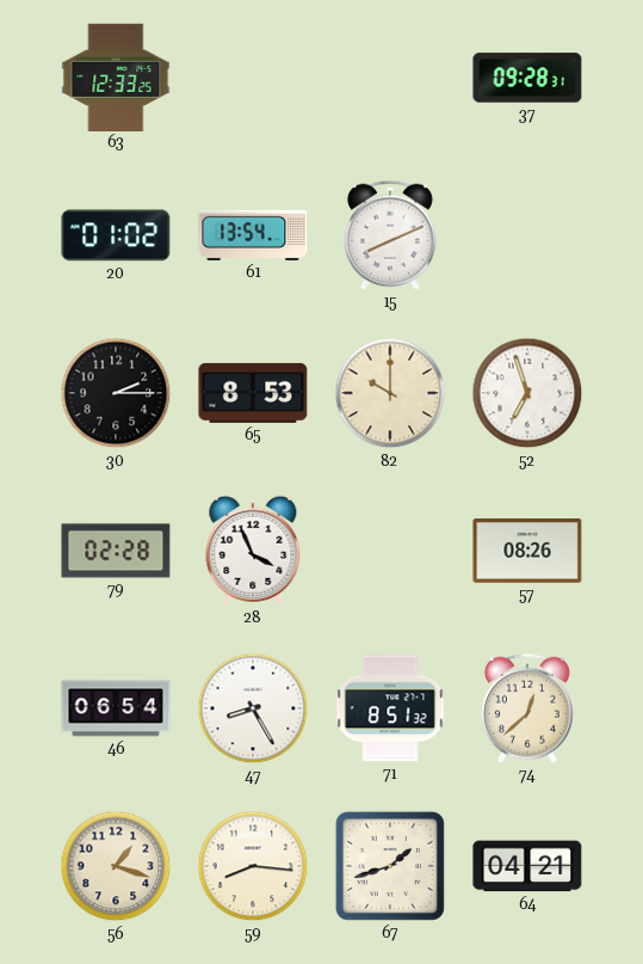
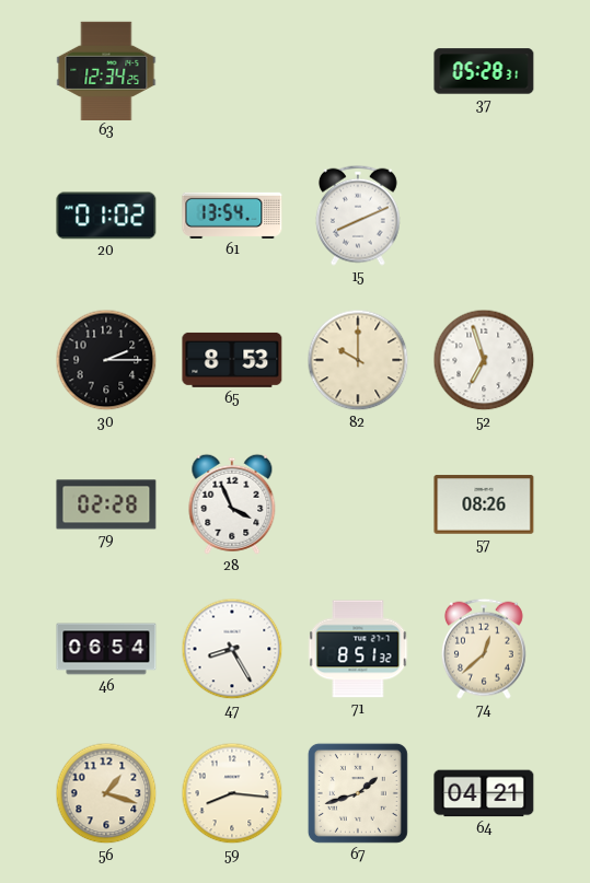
63: 12:33 -> 12:34
37: 09:28 -> 05:28
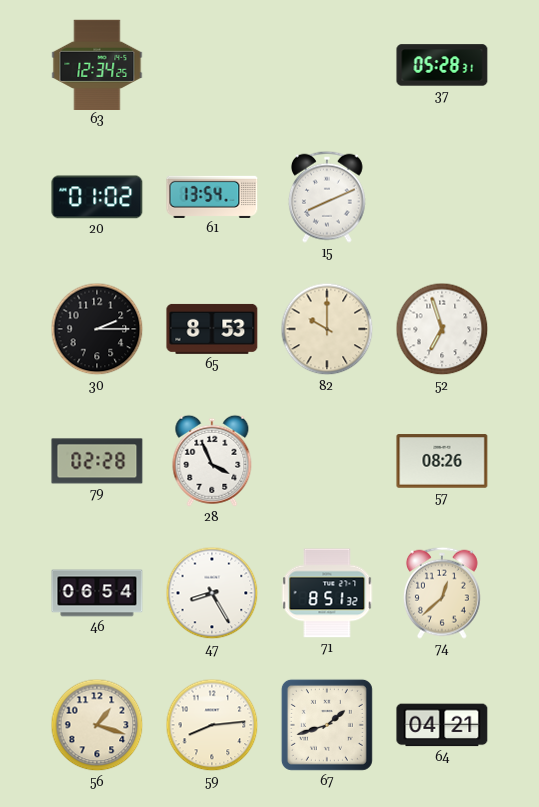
59: 8:16 -> 8:14
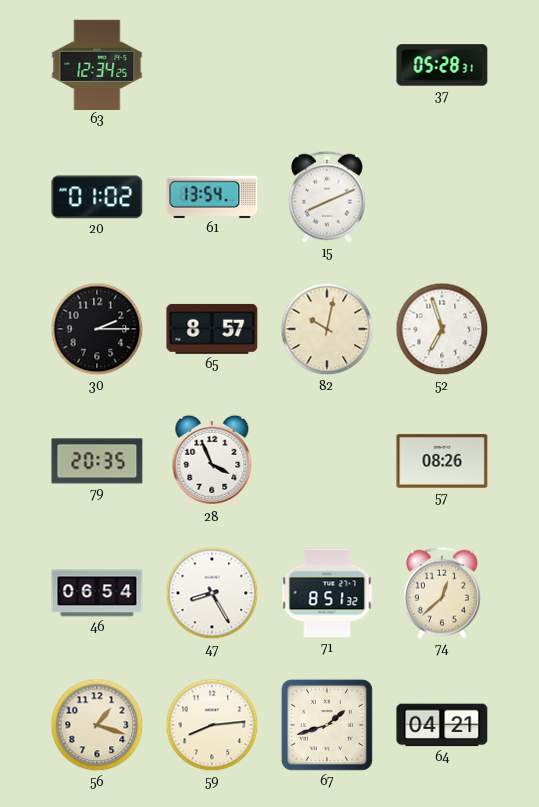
65: 8:53 -> 8:57
82: 10:00 -> 10:02
79: 02:28 -> 20:35
